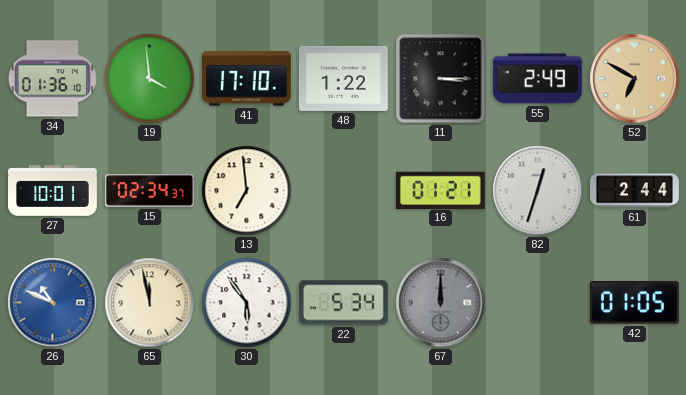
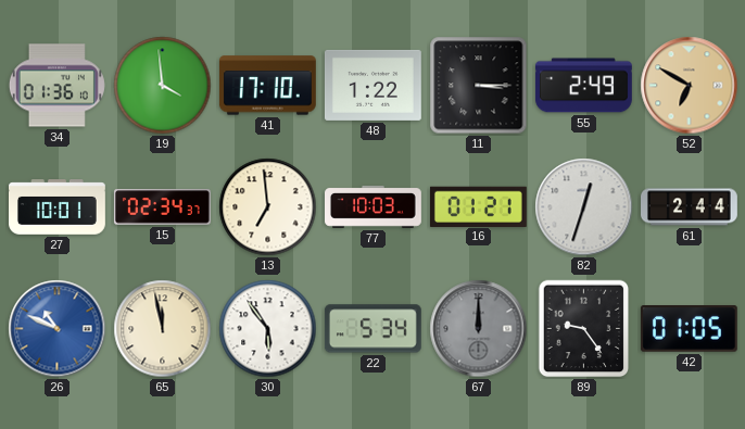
77: none -> 10:03
89: none -> 9:24
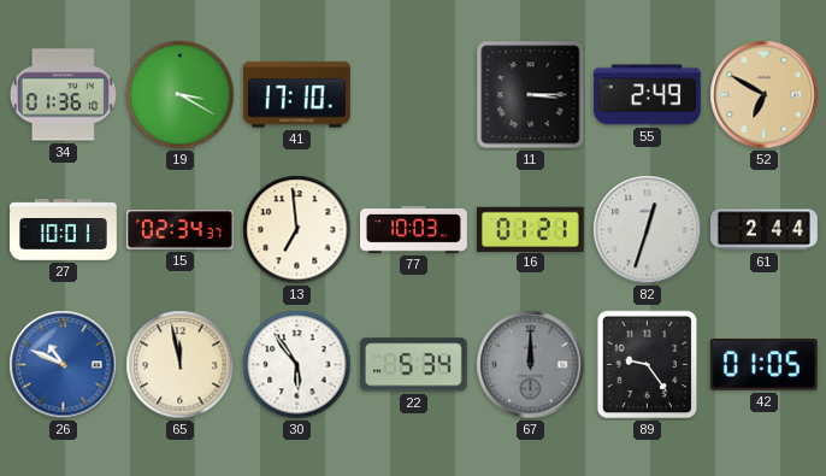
19: 3:59 -> 3:20
48: 1:22 -> none
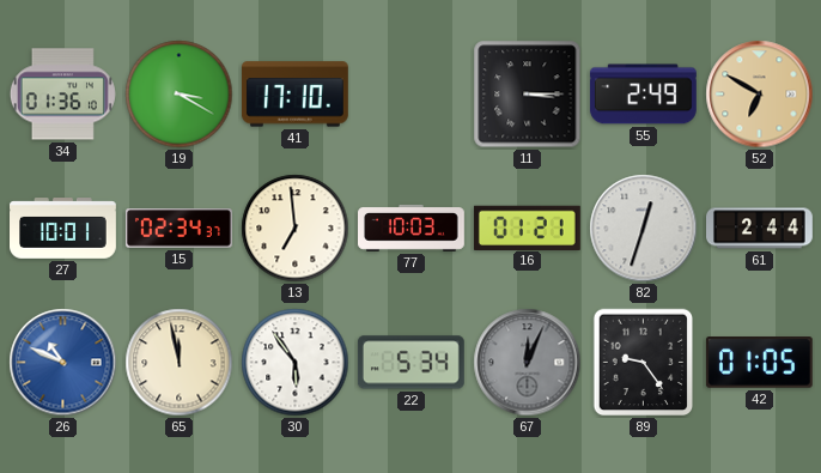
67: 12:00 -> 12:04
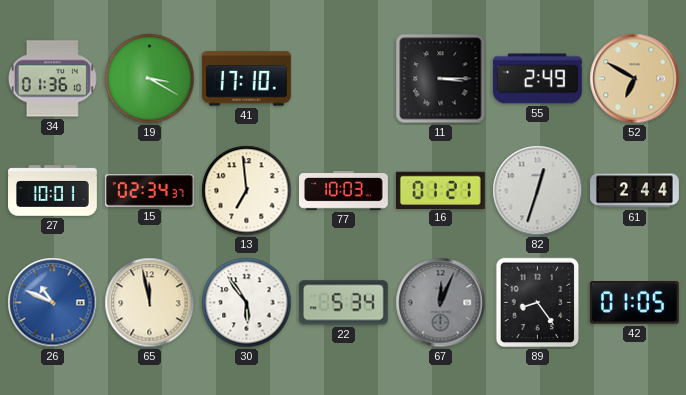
89: 9:24 -> 8:24
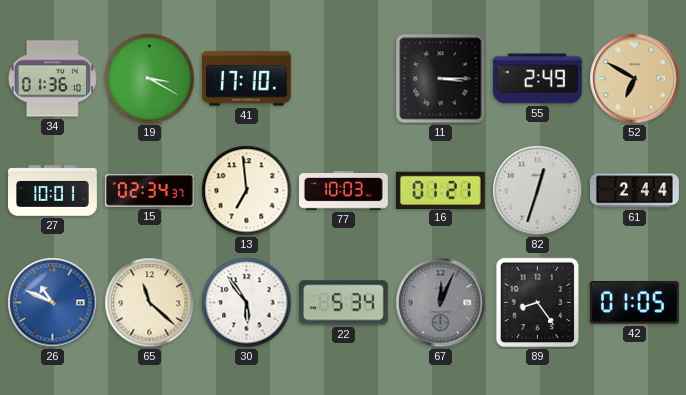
65: 11:58 -> 11:22
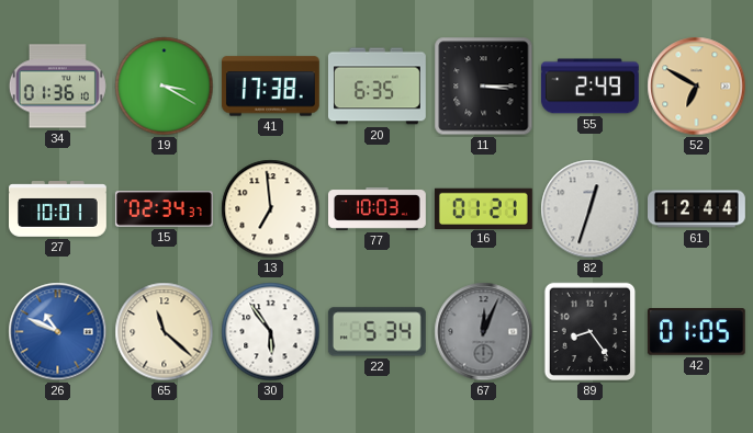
41: 17:10 -> 17:38
20: none -> 6:35
61: 2:44 -> 12:44
